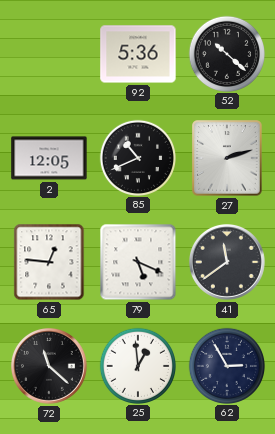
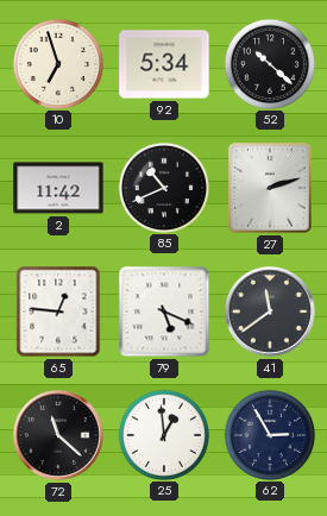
10: none -> 6:57
92: 5:36 -> 5:34
2: 12:05 -> 11:42
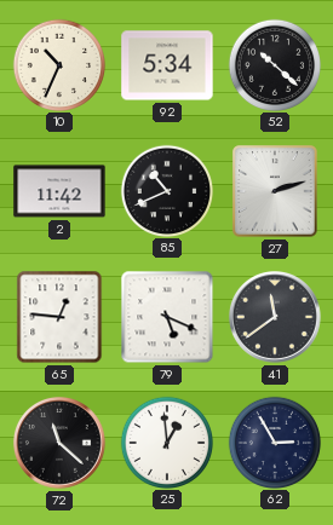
10: 6:57 -> 10:34
